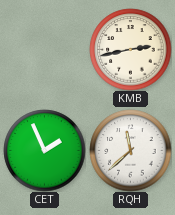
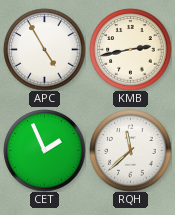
APC: none -> 4:55
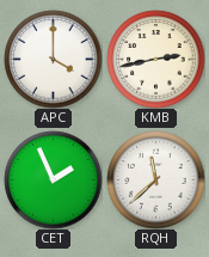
APC: 4:55 -> 4:00
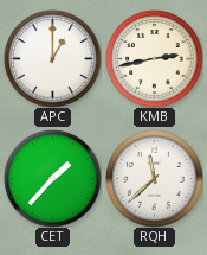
APC: 4:00 -> 1:00
CET: 1:56 -> 1:37
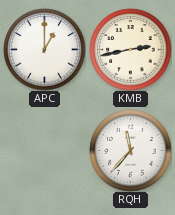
CET: 1:37 -> none
RQH: 11:38 -> 11:37
